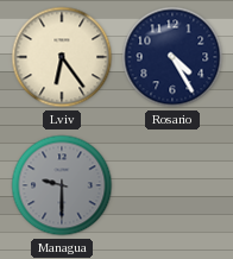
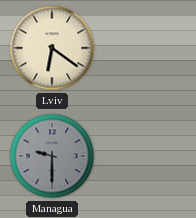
Lviv: 6:24 -> 6:21
Rosario: 4:25 -> none
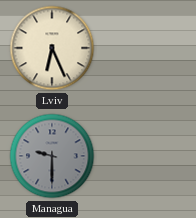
Lviv: 6:21 -> 6:26
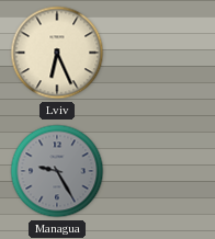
Managua: 9:30 -> 9:25
